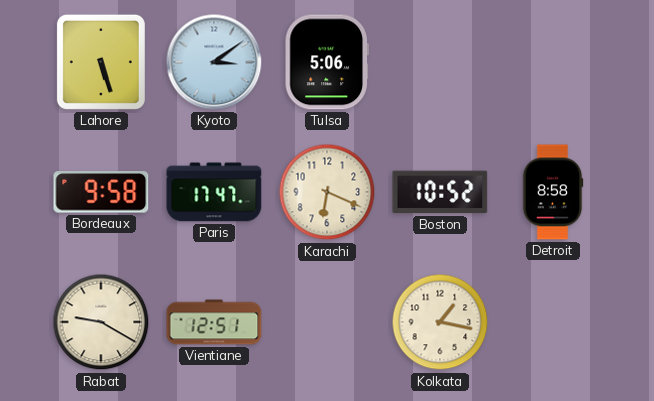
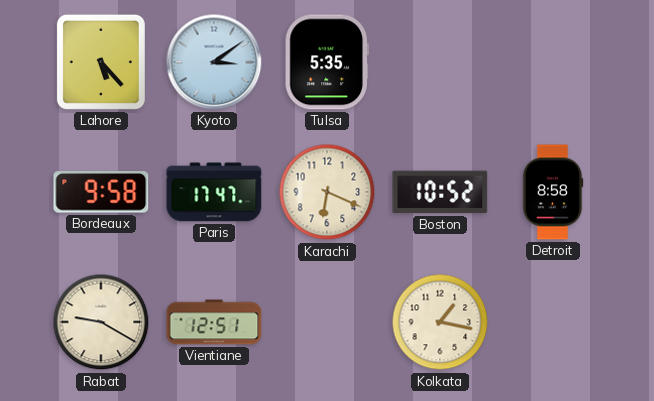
Lahore: 5:27 -> 5:23
Tulsa: 5:06 -> 5:35
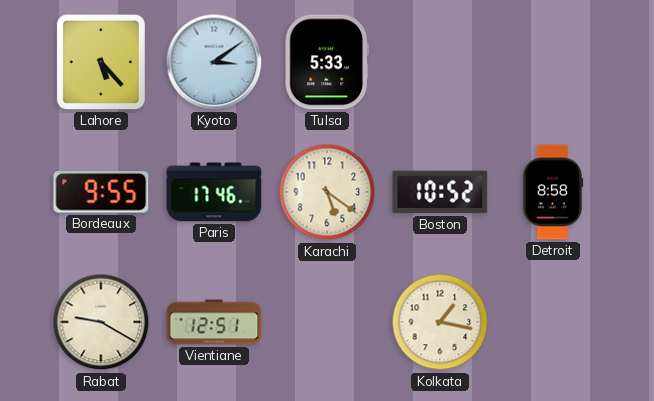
Tulsa: 5:35 -> 5:33
Bordeaux: 9:58 -> 9:55
Paris: 17:47 -> 17:46
Karachi: 6:19 -> 5:21
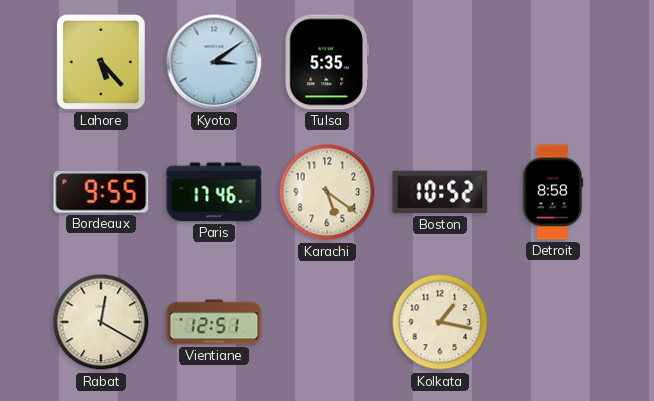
Tulsa: 5:33 -> 5:35
Rabat: 9:20 -> 12:20
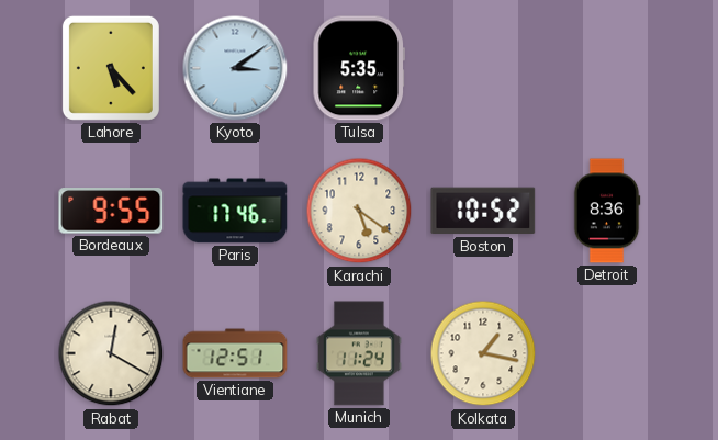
Detroit: 8:58 -> 8:36
Munich: none -> 11:24
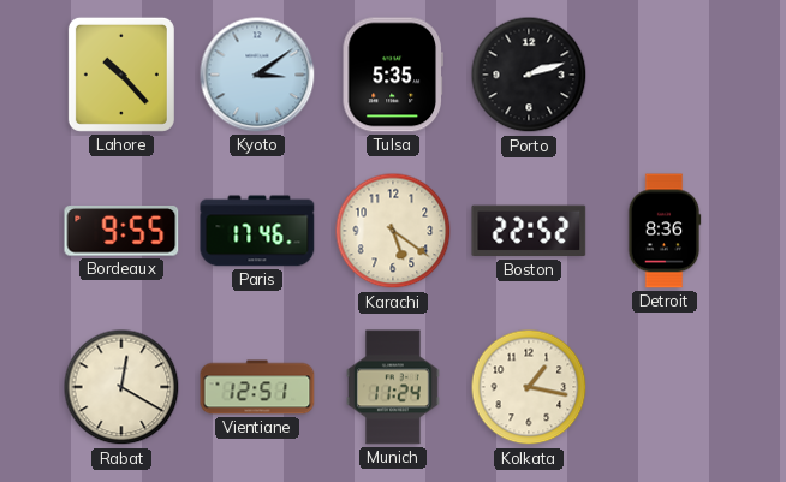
Lahore: 5:23 -> 10:23
Porto: none -> 2:12
Boston: 10:52 -> 22:52
